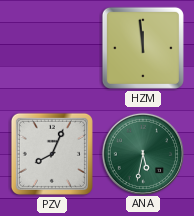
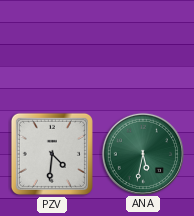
HZM: 11:59 -> none
PZV: 8:04 -> 4:31
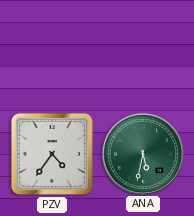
PZV: 4:31 -> 4:36
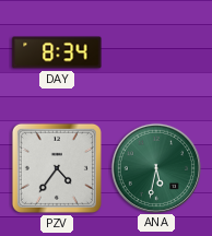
DAY: none -> 8:34
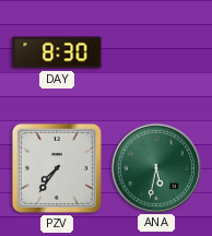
DAY: 8:34 -> 8:30
PZV: 4:36 -> 7:36
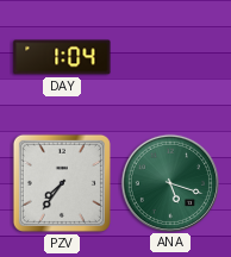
DAY: 8:30 -> 1:04
ANA: 5:32 -> 5:18
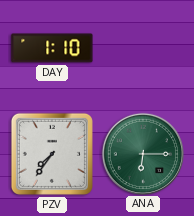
DAY: 1:04 -> 1:10
ANA: 5:18 -> 6:15
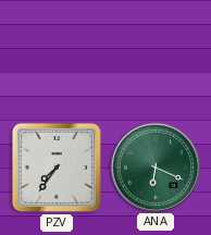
DAY: 1:10 -> none
ANA: 6:15 -> 6:19
